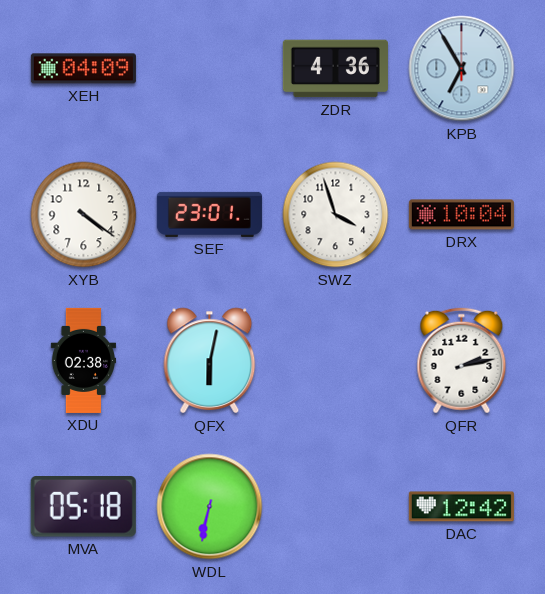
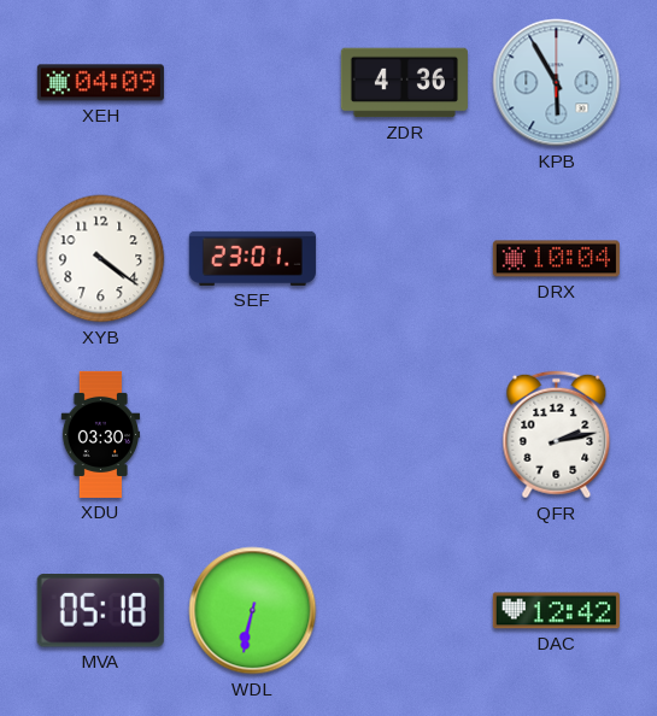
KPB: 6:55 -> 5:55
SWZ: 3:57 -> none
XDU: 02:38 -> 03:30
QFX: 6:02 -> none
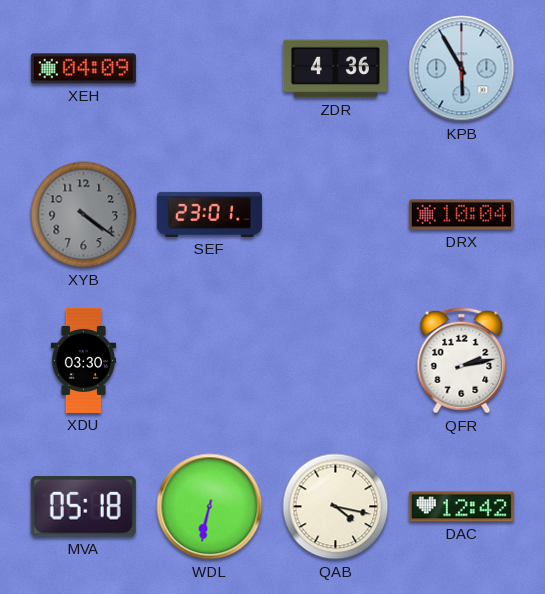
XYB dial: white -> grey
QAB: none -> 4:17
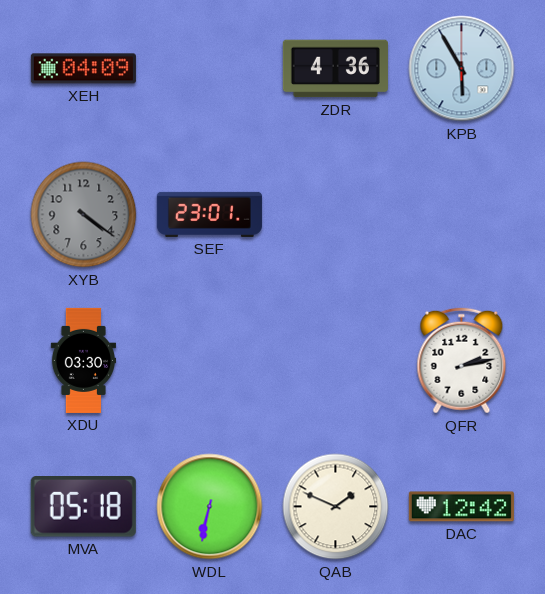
DRX: 10:04 -> none
QAB: 4:17 -> 1:49
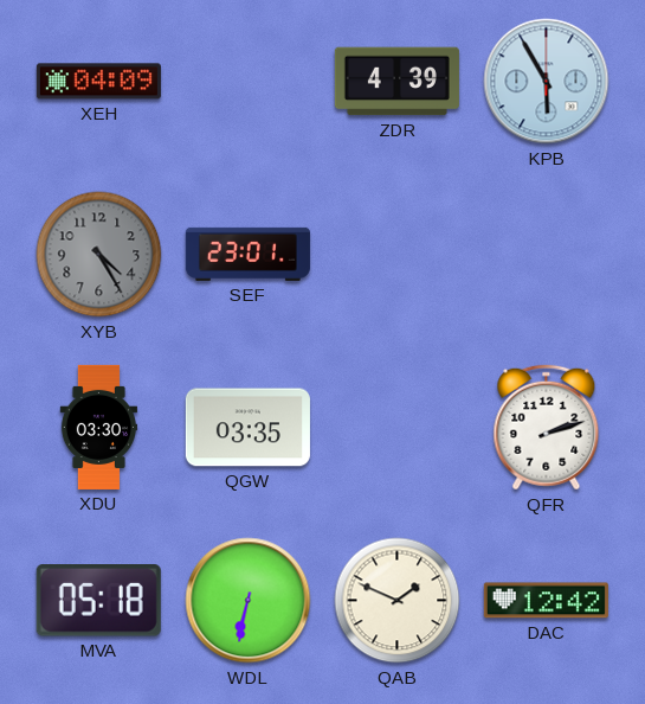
ZDR: 4:36 -> 4:39
XYB: 4:21 -> 4:25
QGW: none -> 03:35
QFR: 2:13 -> 2:12
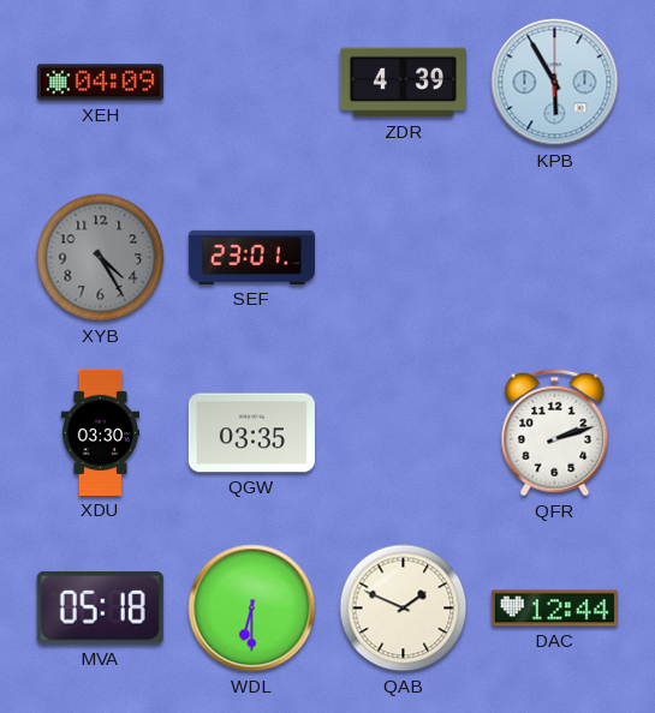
WDL: 6:32 -> 6:30
DAC: 12:42 -> 12:44
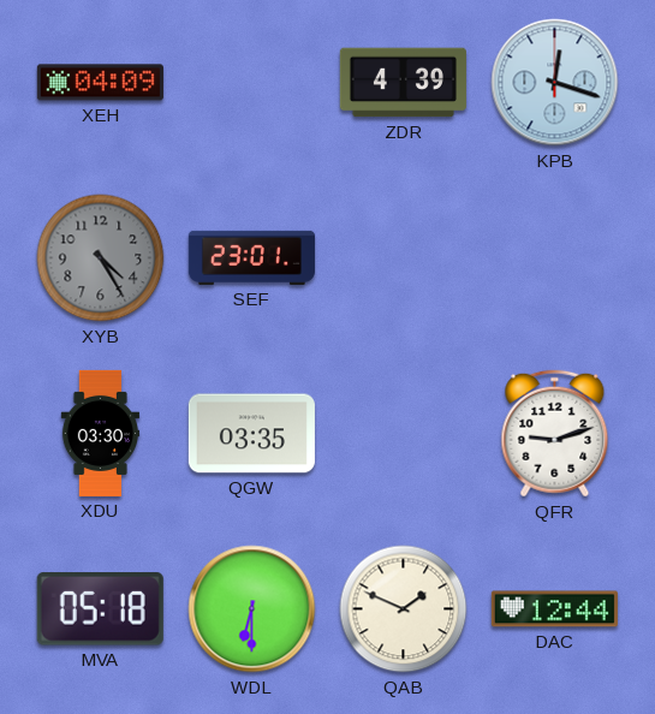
KPB: 5:55 -> 12:18
QFR: 2:12 -> 9:12
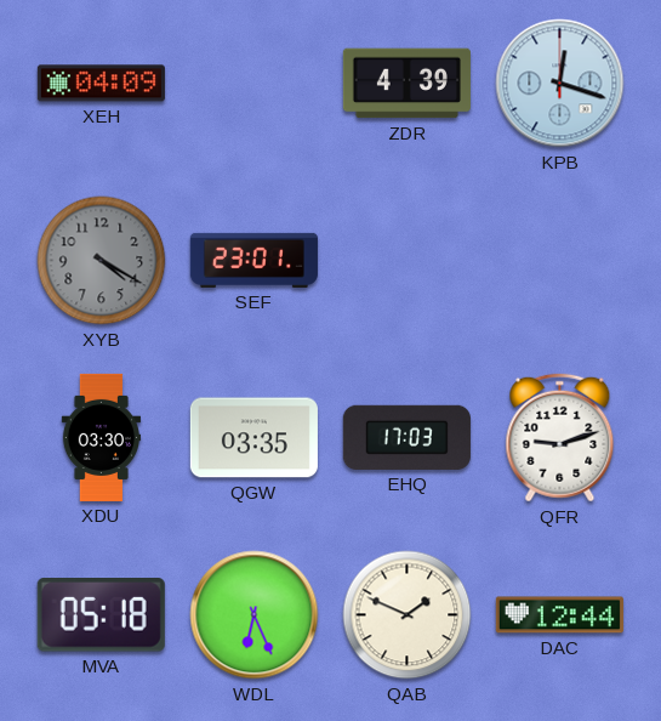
XYB: 4:25 -> 4:20
EHQ: none -> 17:03
WDL: 6:30 -> 6:26
